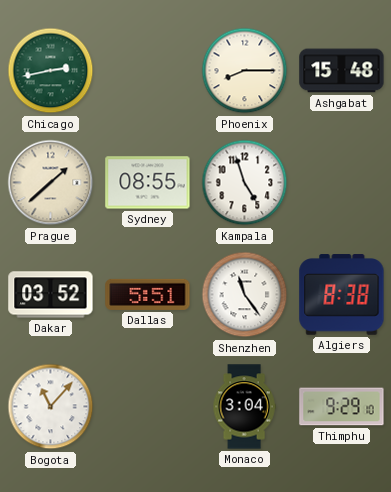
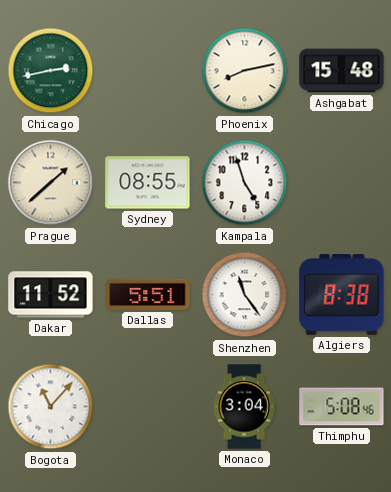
Phoenix: 8:15 -> 8:13
Dakar: 03:52 -> 11:52
Thimphu: 9:29 -> 5:08
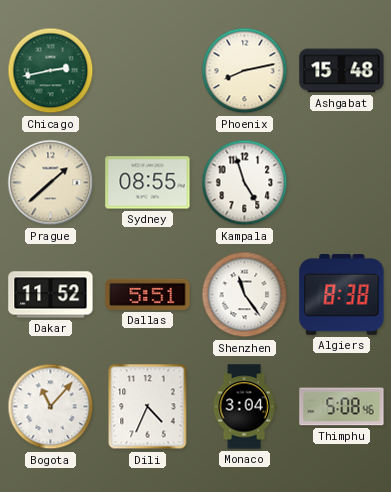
Dili: none -> 4:34
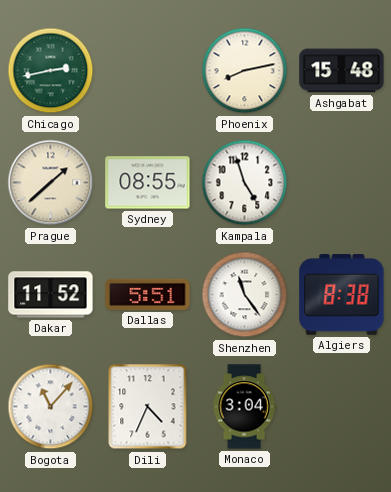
Thimphu: 5:08 -> none
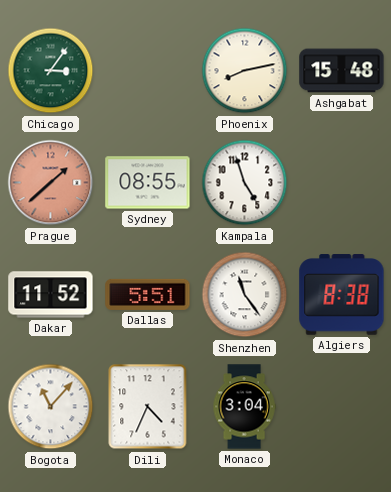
Chicago: 2:43 -> 3:06
Prague dial: cream -> salmon
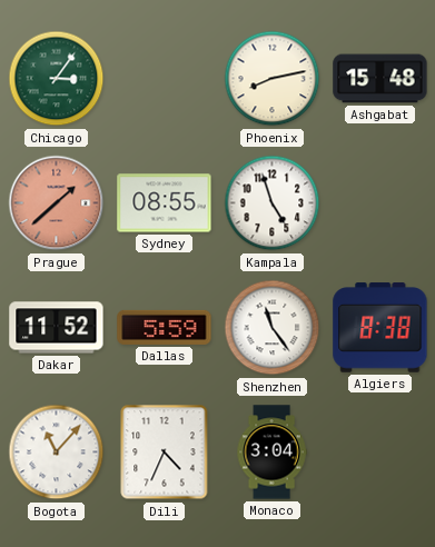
Dallas: 5:51 -> 5:59
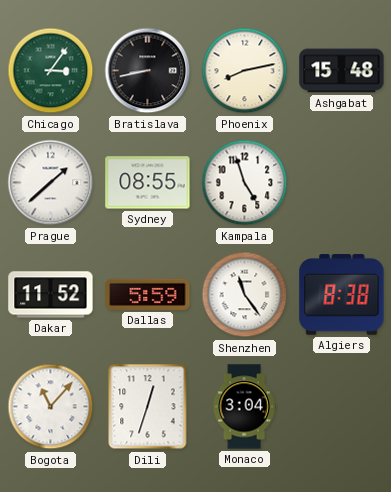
Bratislava: none -> 8:43
Prague dial: salmon -> white
Dili: 4:34 -> 12:33
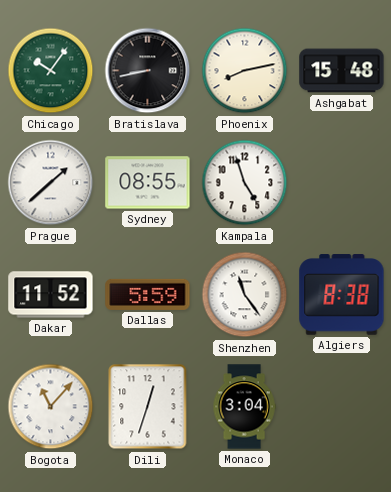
Chicago: 3:06 -> 10:06
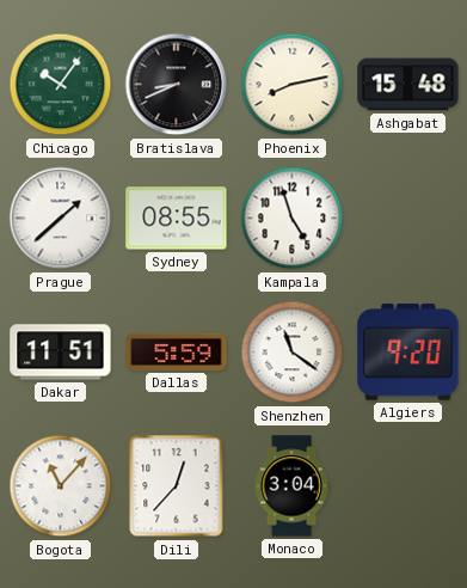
Bratislava: 8:43 -> 8:41
Dakar: 11:52 -> 11:51
Shenzhen: 11:24 -> 11:21
Algiers: 8:38 -> 9:20
Dili: 12:33 -> 12:37
